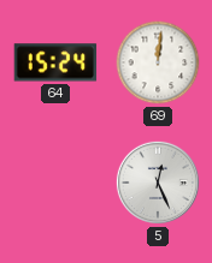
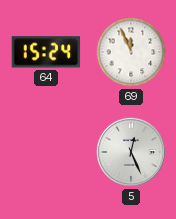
69: 12:01 -> 11:56
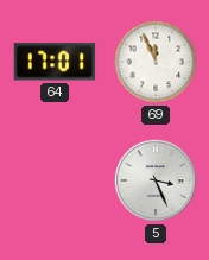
64: 15:24 -> 17:01
5: 12:26 -> 3:26
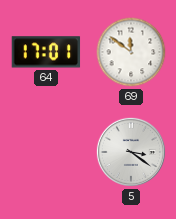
69: 11:56 -> 11:51
5: 3:26 -> 3:21
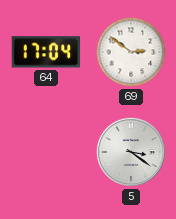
64: 17:01 -> 17:04
69: 11:51 -> 2:51
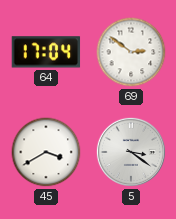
45: none -> 3:40
